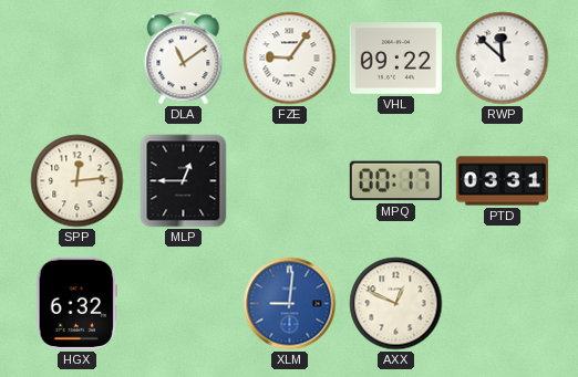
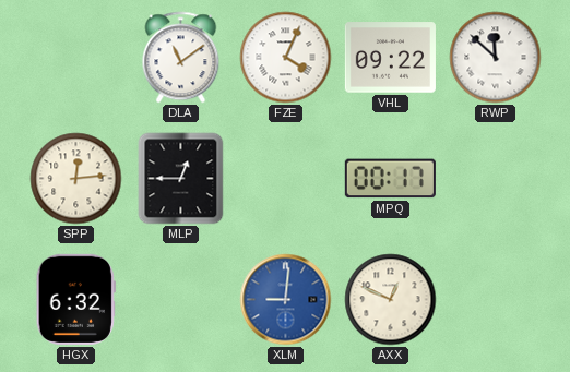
FZE: 9:06 -> 4:04
PTD: 03:31 -> none
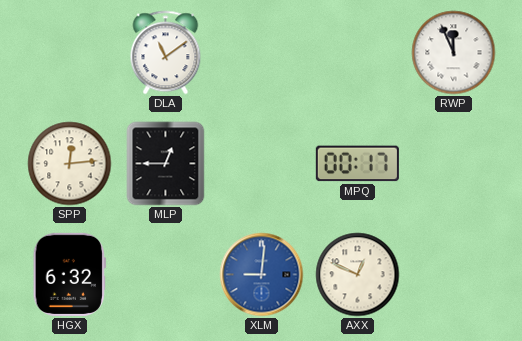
FZE: 4:04 -> none
VHL: 09:22 -> none
RWP: 11:52 -> 11:56
